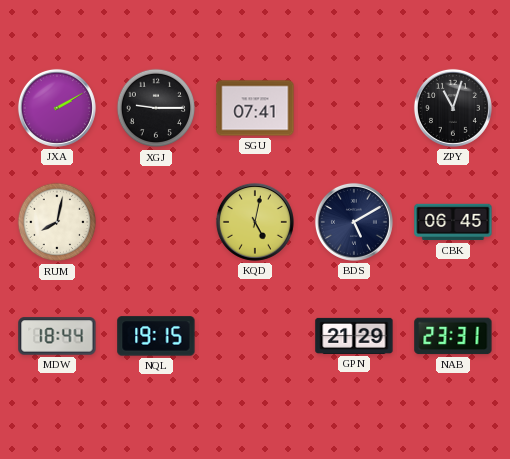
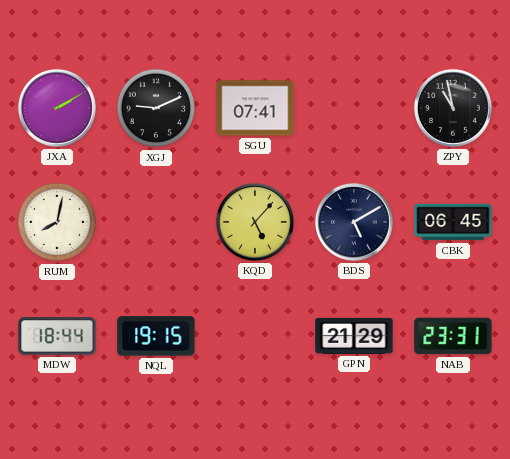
XGJ: 9:15 -> 9:11
ZPY: 11:03 -> 10:58
KQD: 5:02 -> 5:07
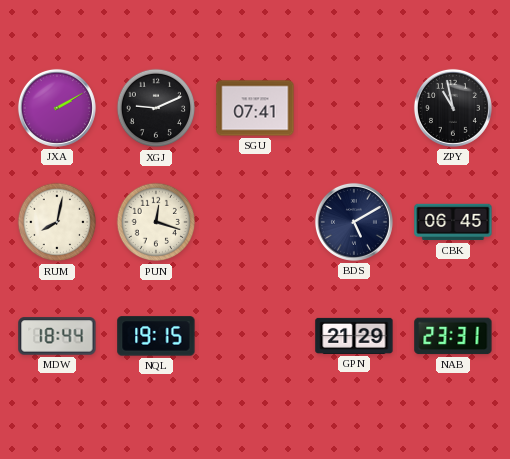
PUN: none -> 12:18
KQD: 5:07 -> none
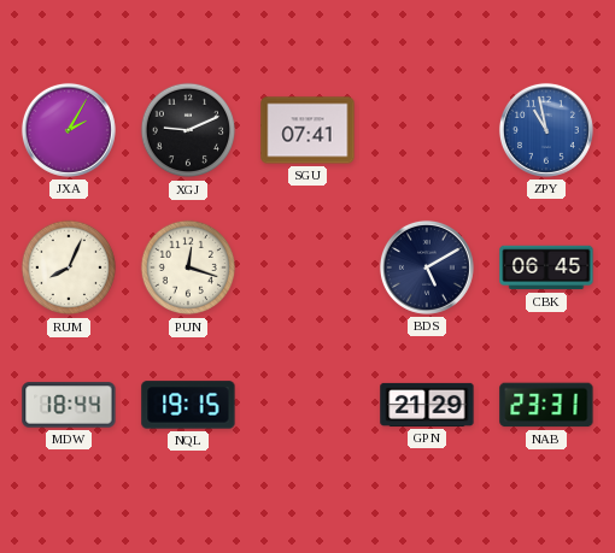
JXA: 2:10 -> 2:05
ZPY dial: black -> blue
RUM: 8:02 -> 8:04
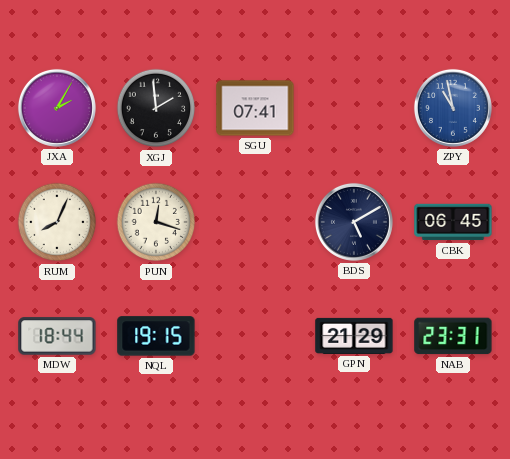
XGJ: 9:11 -> 1:59
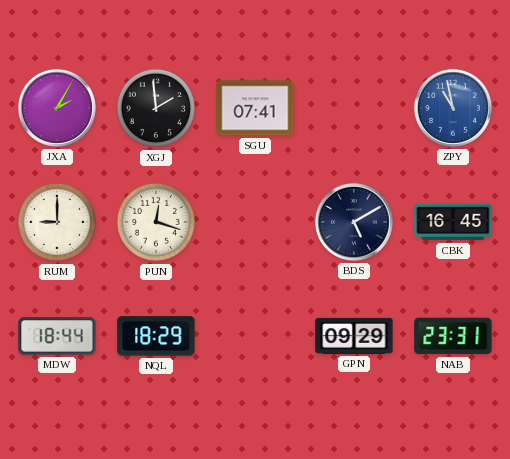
RUM: 8:04 -> 9:00
CBK: 06:45 -> 16:45
NQL: 19:15 -> 18:29
GPN: 21:29 -> 09:29
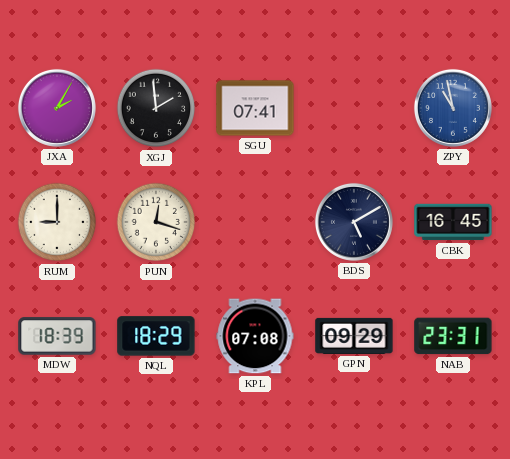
MDW: 18:44 -> 18:39
KPL: none -> 07:08
